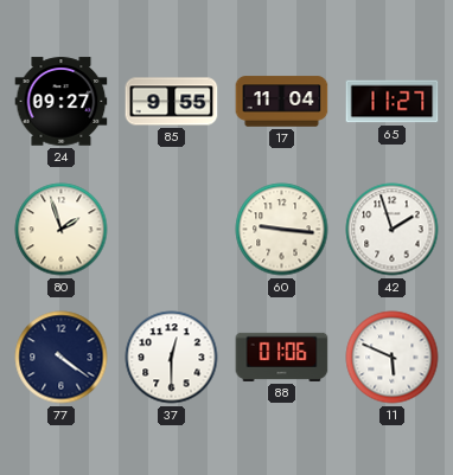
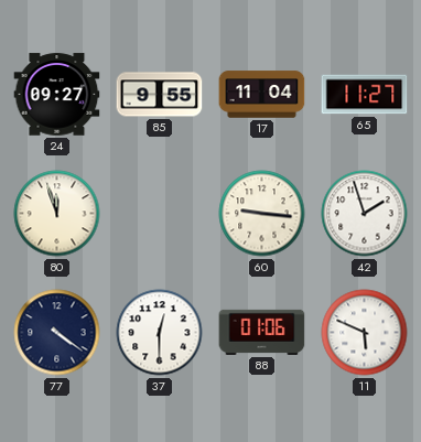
80: 1:57 -> 11:57
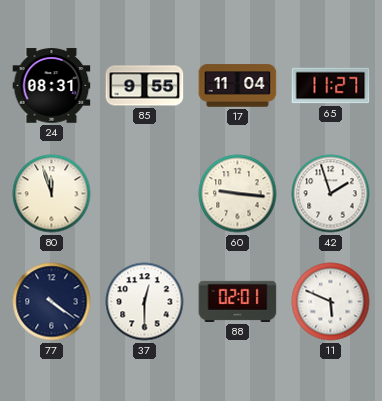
24: 09:27 -> 08:31
88: 01:06 -> 02:01
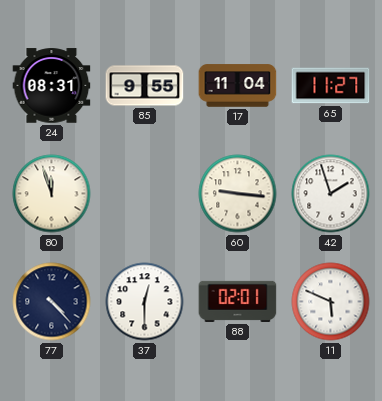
77: 4:21 -> 4:23
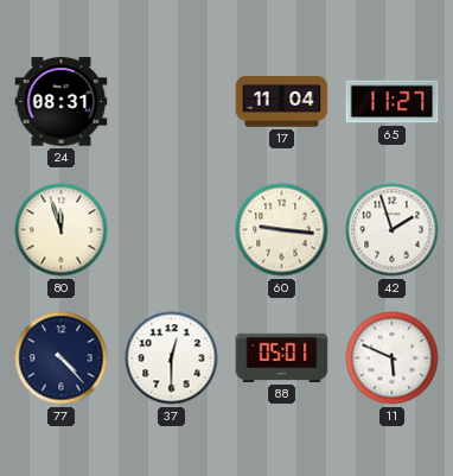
85: 9:55 -> none
88: 02:01 -> 05:01
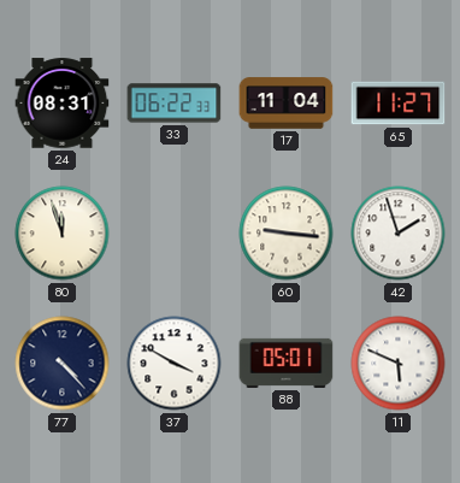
33: none -> 06:22
37: 12:30 -> 3:50
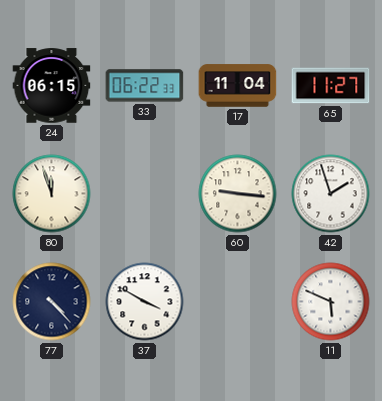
24: 08:31 -> 06:15
88: 05:01 -> none
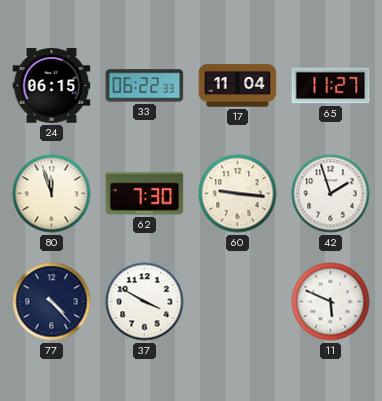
62: none -> 7:30
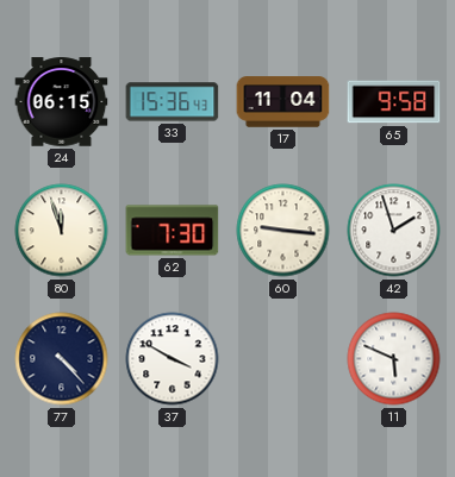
33: 06:22 -> 15:36
65: 11:27 -> 9:58
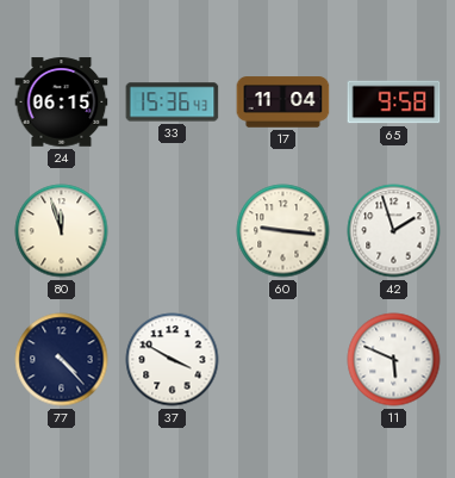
62: 7:30 -> none
